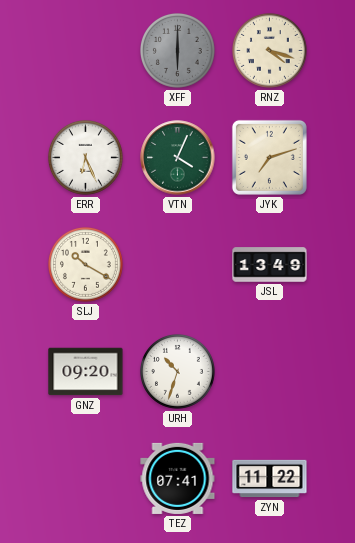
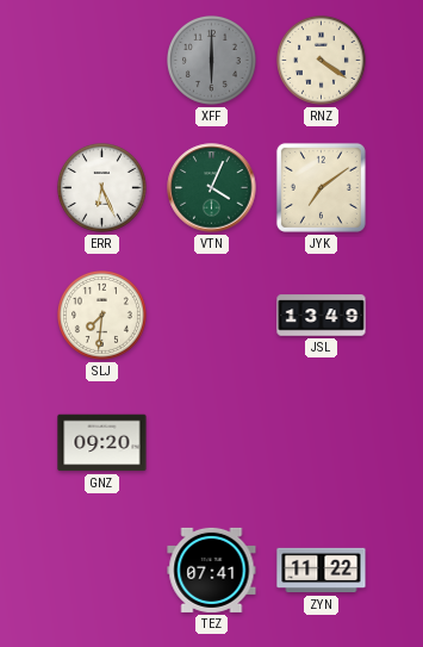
RNZ: 4:18 -> 4:21
JYK: 7:12 -> 7:09
SLJ: 10:20 -> 7:31
URH: 10:33 -> none
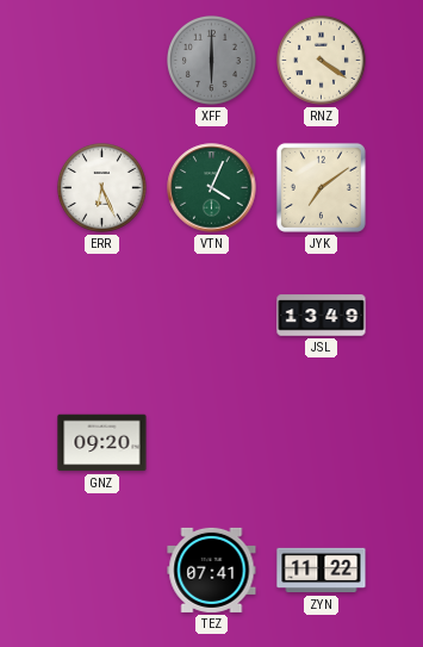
SLJ: 7:31 -> none
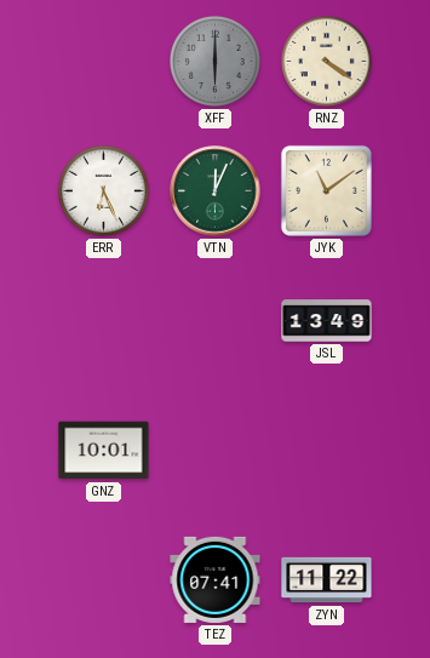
VTN: 4:04 -> 12:04
JYK: 7:09 -> 11:09
GNZ: 09:20 -> 10:01
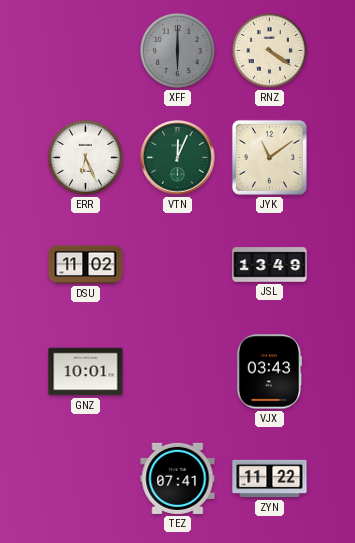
DSU: none -> 11:02
VJX: none -> 03:43
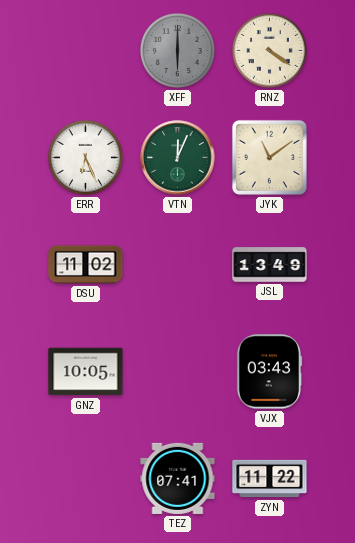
GNZ: 10:01 -> 10:05
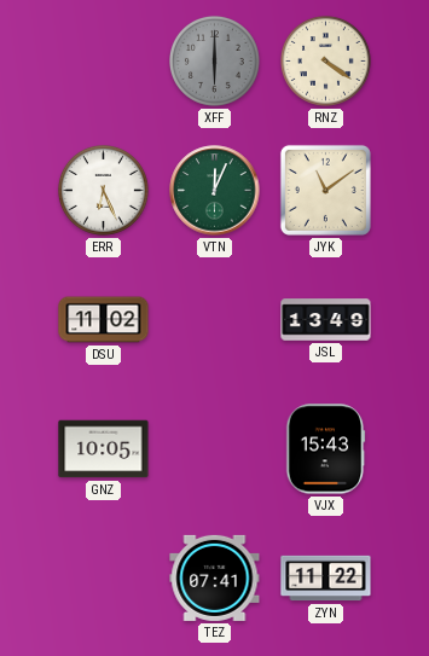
VJX: 03:43 -> 15:43
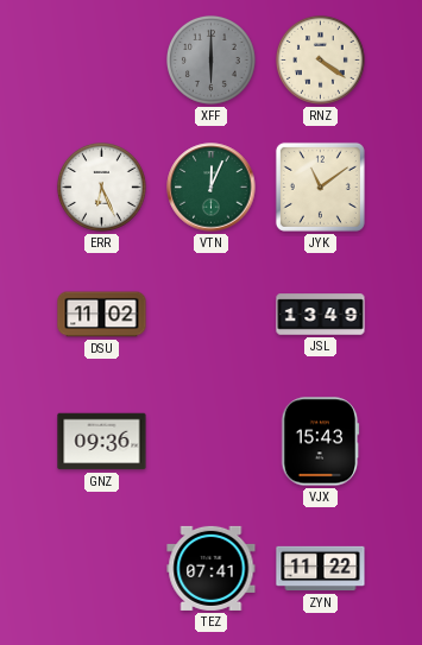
GNZ: 10:05 -> 09:36
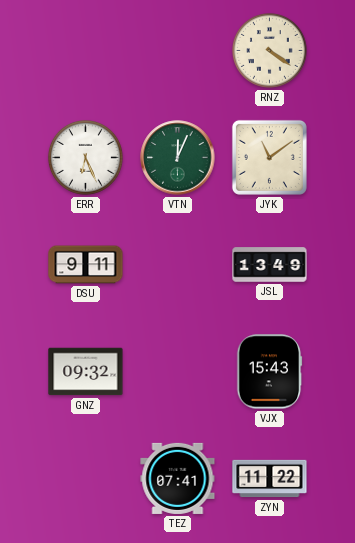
XFF: 6:00 -> none
DSU: 11:02 -> 9:11
GNZ: 09:36 -> 09:32
